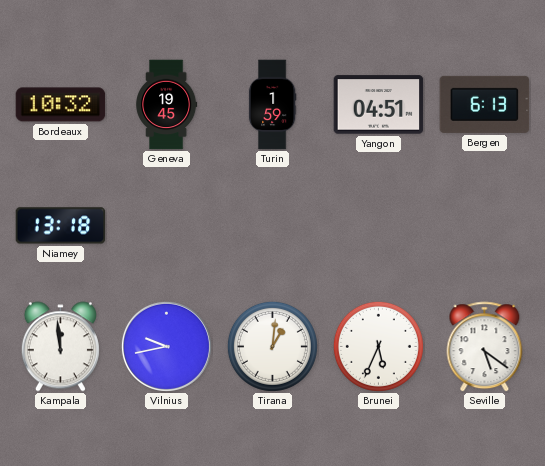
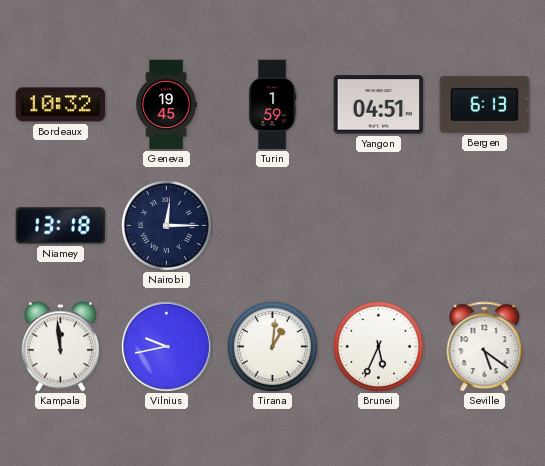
Nairobi: none -> 12:15
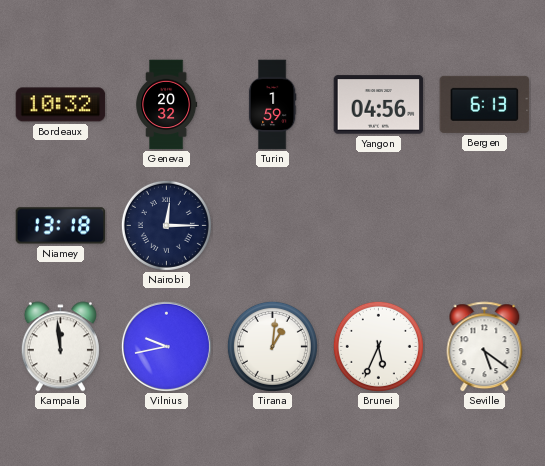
Geneva: 19:45 -> 20:32
Yangon: 04:51 -> 04:56
